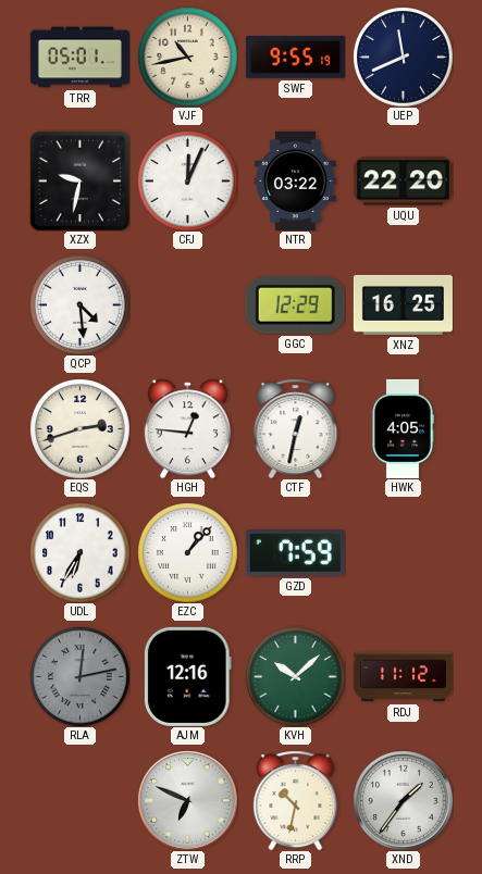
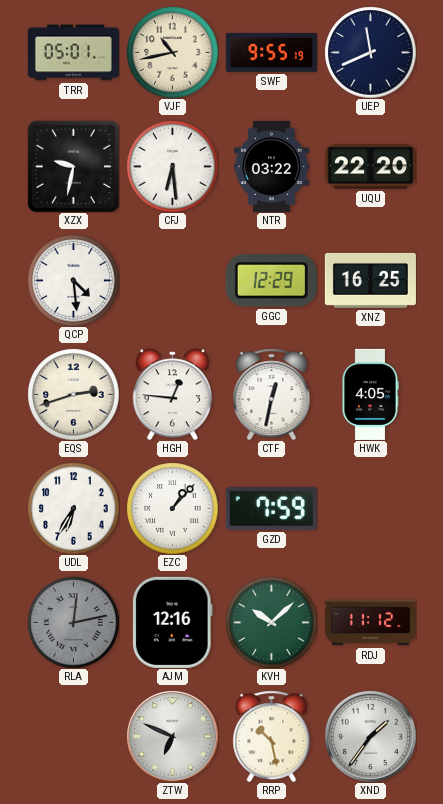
CFJ: 12:04 -> 6:29
RRP: 10:32 -> 10:28
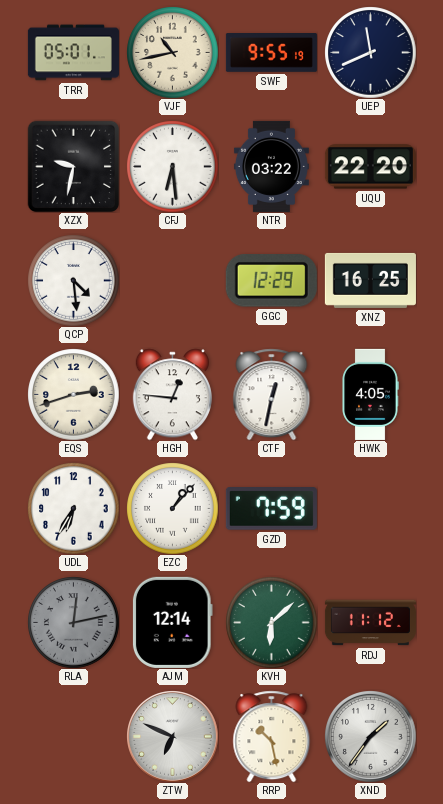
AJM: 12:16 -> 12:14
KVH: 10:08 -> 6:08
